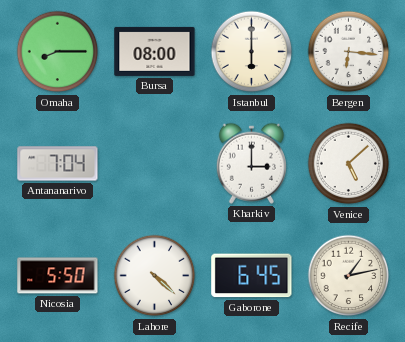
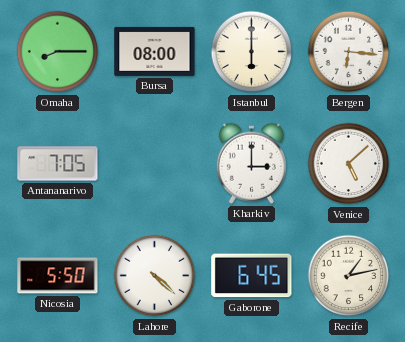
Antananarivo: 7:04 -> 7:05
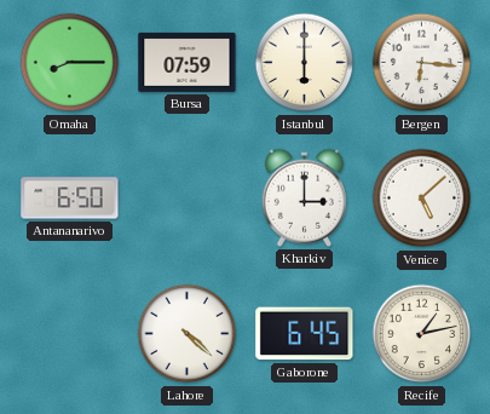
Bursa: 08:00 -> 07:59
Antananarivo: 7:05 -> 6:50
Nicosia: 5:50 -> none
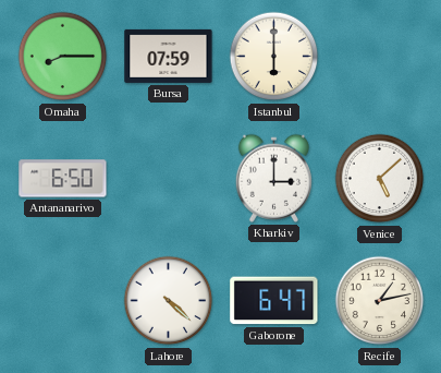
Bergen: 6:16 -> none
Gaborone: 6:45 -> 6:47
